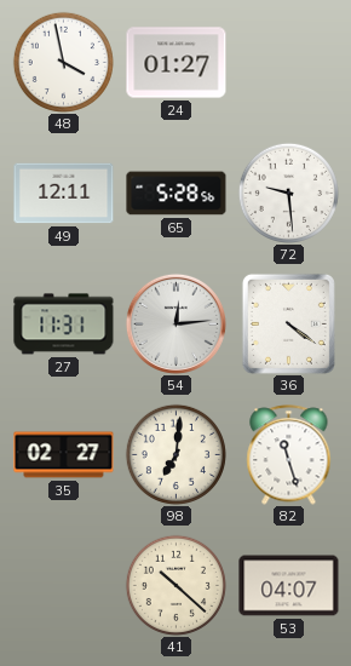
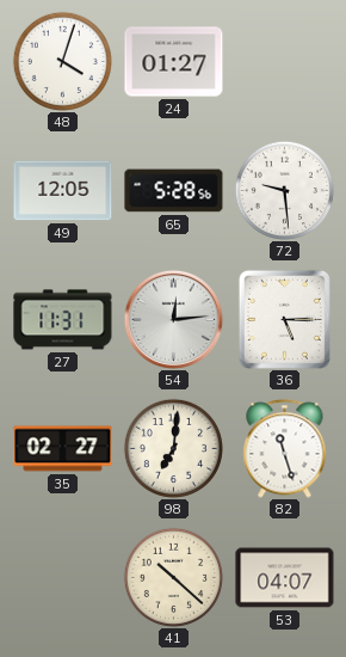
48: 3:58 -> 4:03
49: 12:11 -> 12:05
36: 4:21 -> 5:15
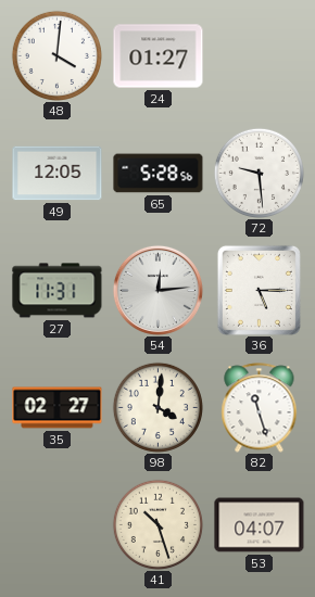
48: 4:03 -> 4:01
98: 7:01 -> 4:01
41: 10:22 -> 10:27
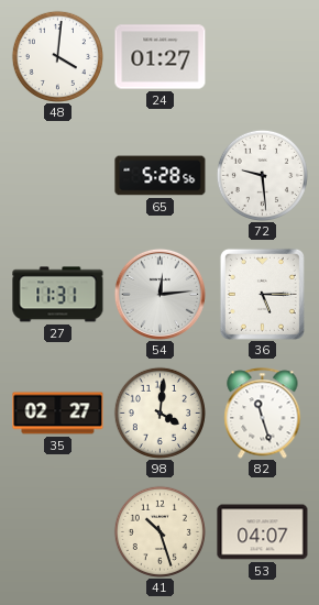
49: 12:05 -> none
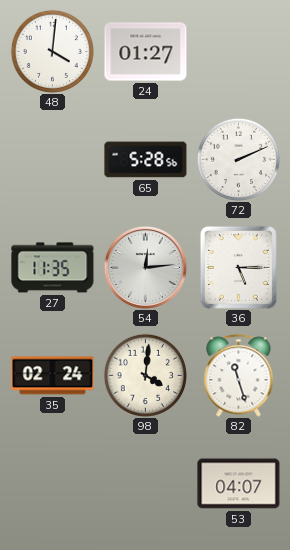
72: 9:29 -> 2:11
27: 11:31 -> 11:35
35: 02:27 -> 02:24
41: 10:27 -> none
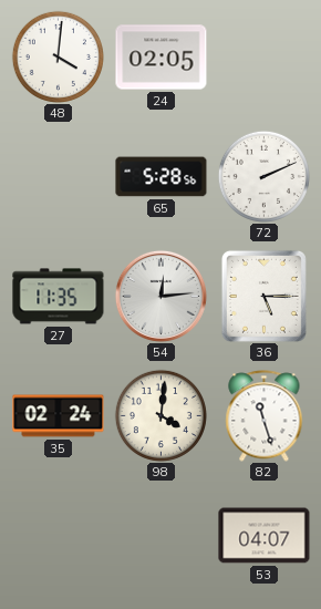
24: 01:27 -> 02:05
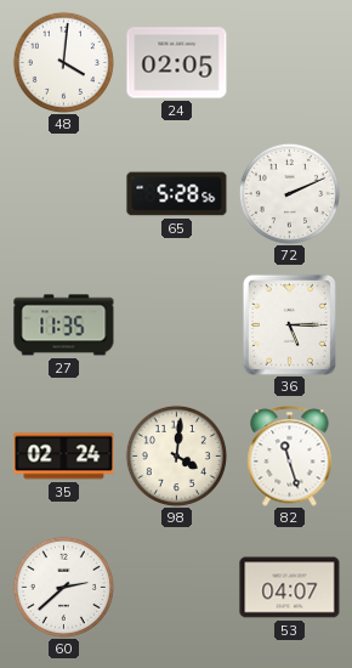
54: 12:14 -> none
60: none -> 2:38
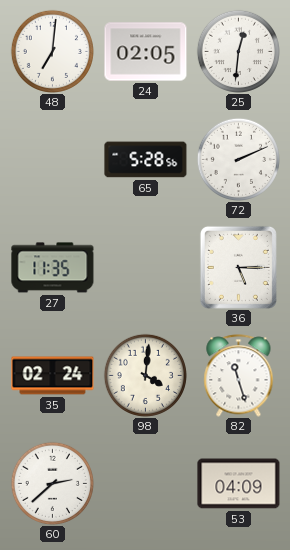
48: 4:01 -> 7:01
25: none -> 12:31
53: 04:07 -> 04:09
